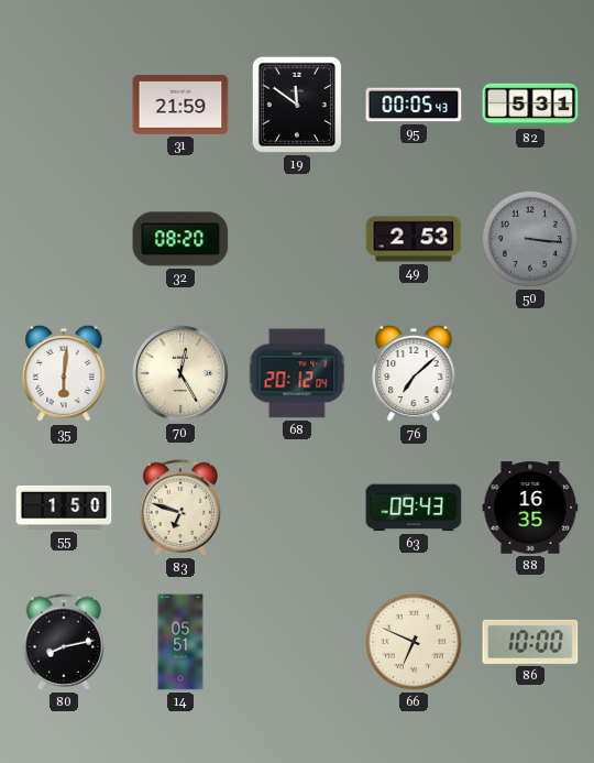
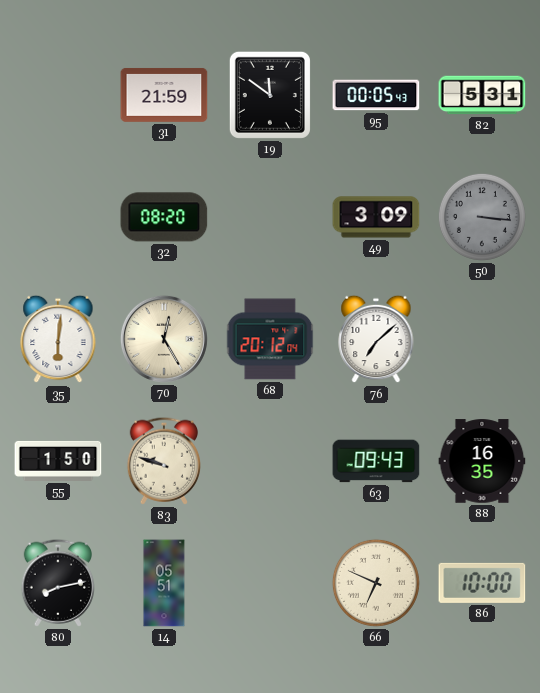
49: 2:53 -> 3:09
83: 6:48 -> 9:48
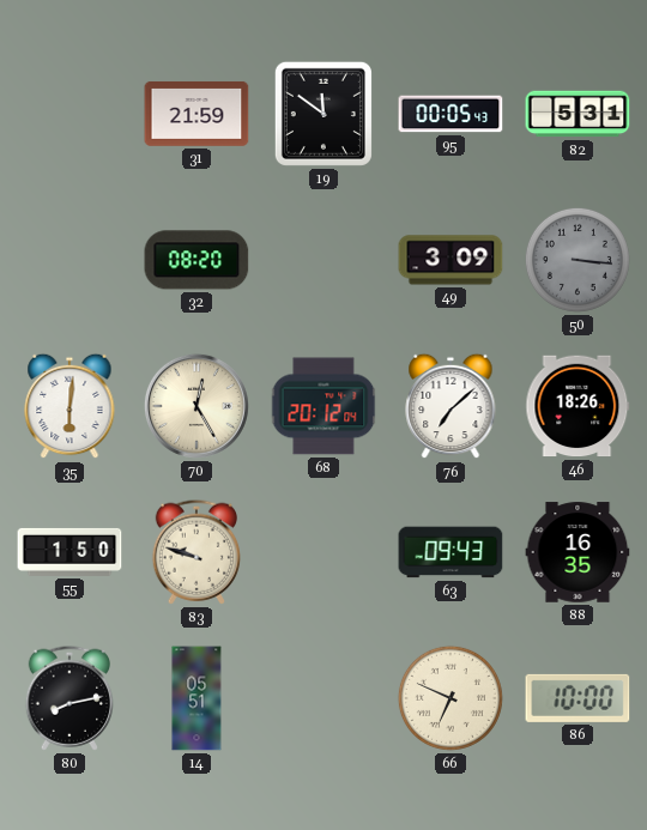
46: none -> 18:26
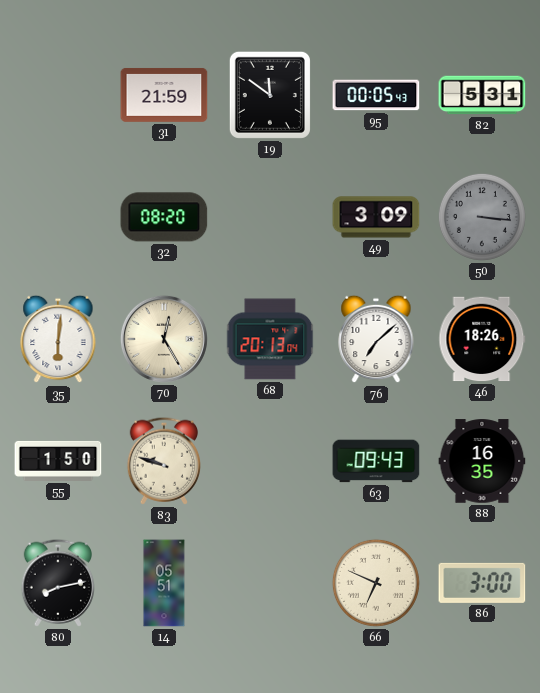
68: 20:12 -> 20:13
86: 10:00 -> 3:00
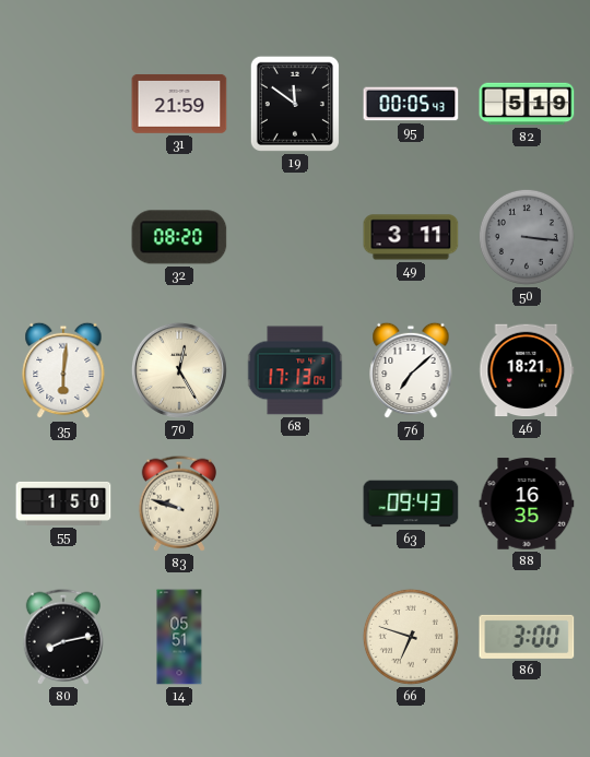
82: 5:31 -> 5:19
49: 3:09 -> 3:11
68: 20:13 -> 17:13
46: 18:26 -> 18:21
66: 6:49 -> 6:48
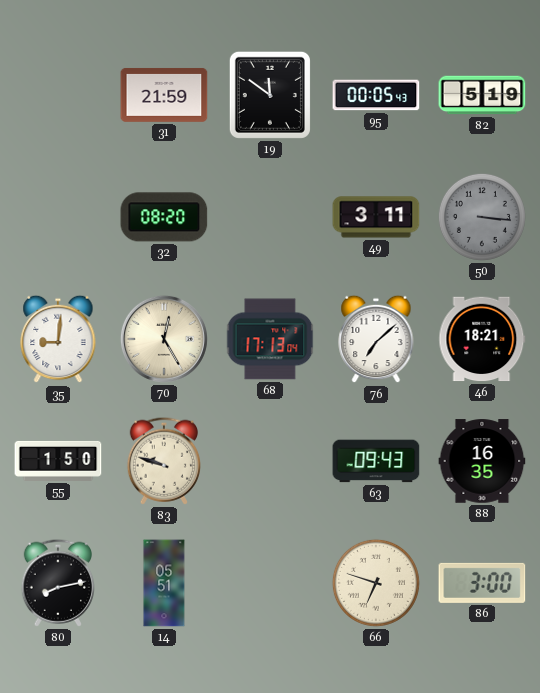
35: 6:01 -> 9:01
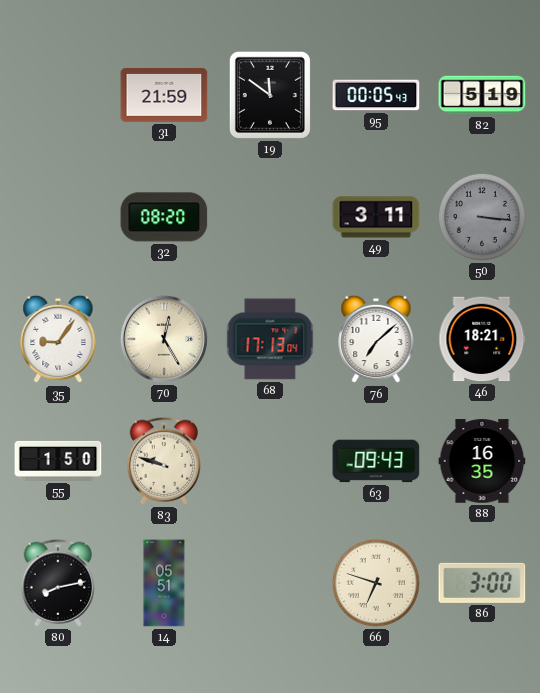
35: 9:01 -> 9:06
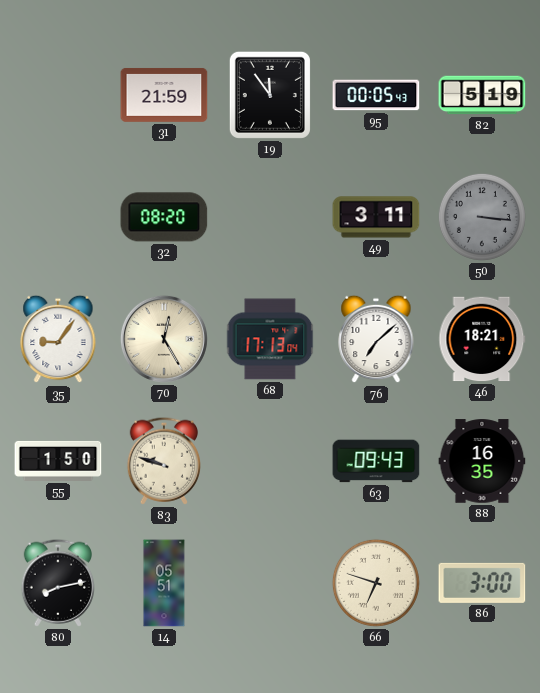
19: 11:51 -> 11:54
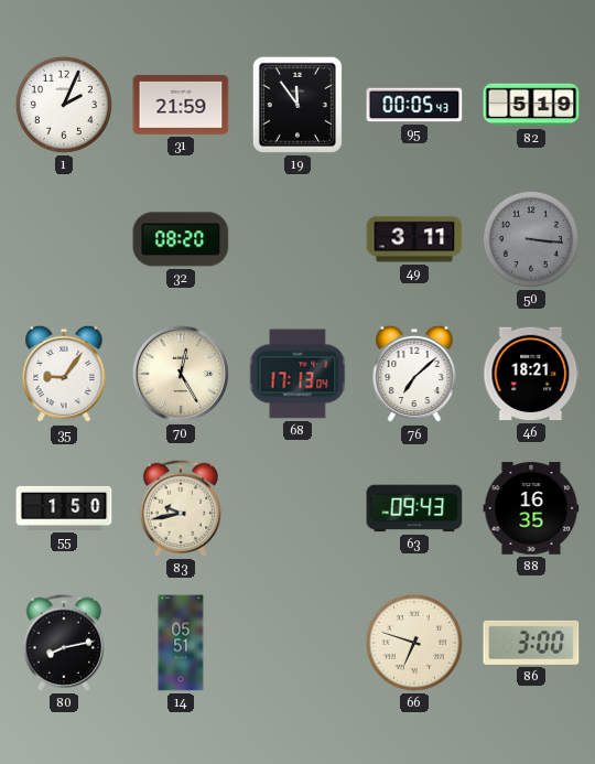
1: none -> 2:04
83: 9:48 -> 9:43
